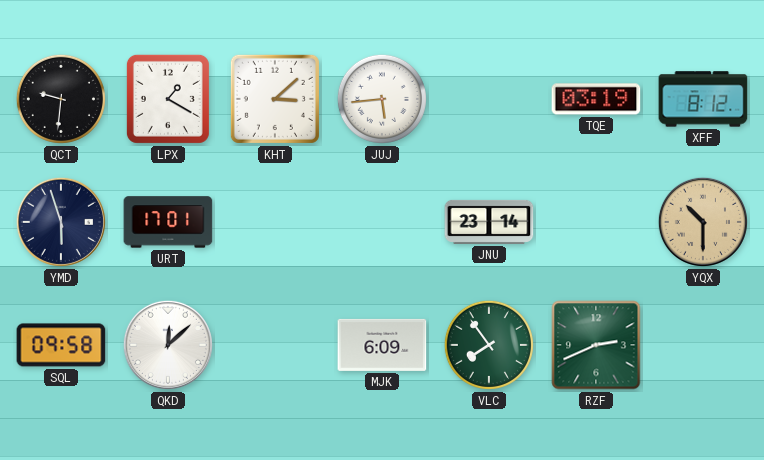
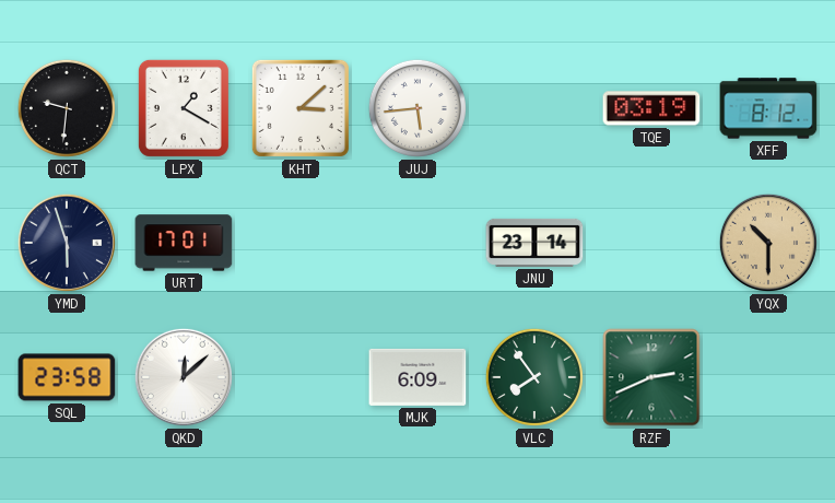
SQL: 09:58 -> 23:58
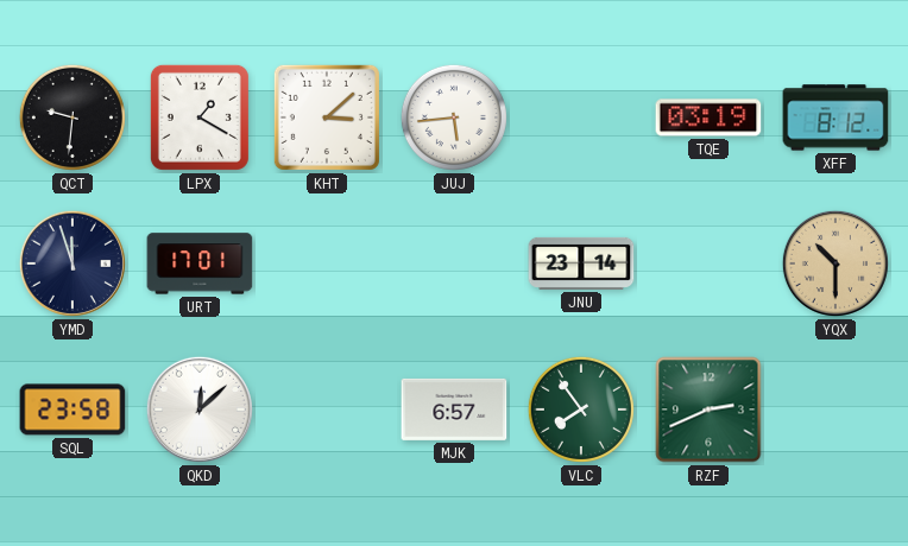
YMD: 5:57 -> 11:57
MJK: 6:09 -> 6:57
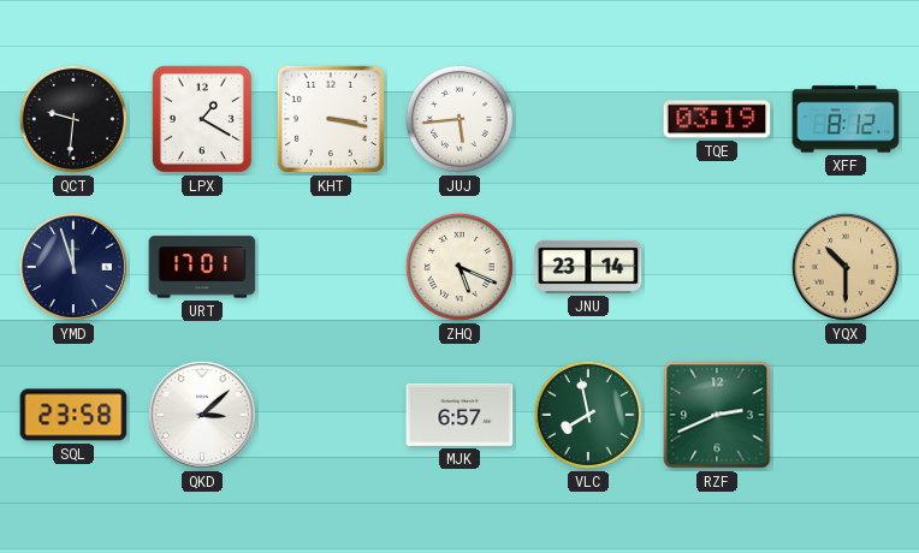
KHT: 3:08 -> 3:17
ZHQ: none -> 5:19
QKD: 12:08 -> 3:08
VLC: 7:54 -> 7:58
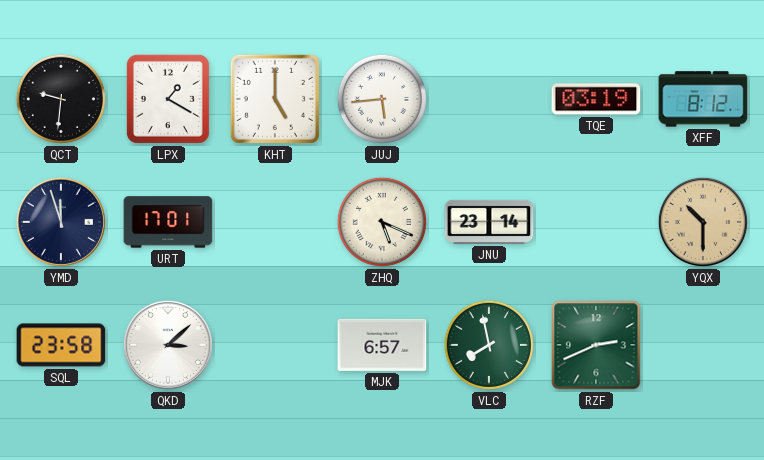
KHT: 3:17 -> 5:00
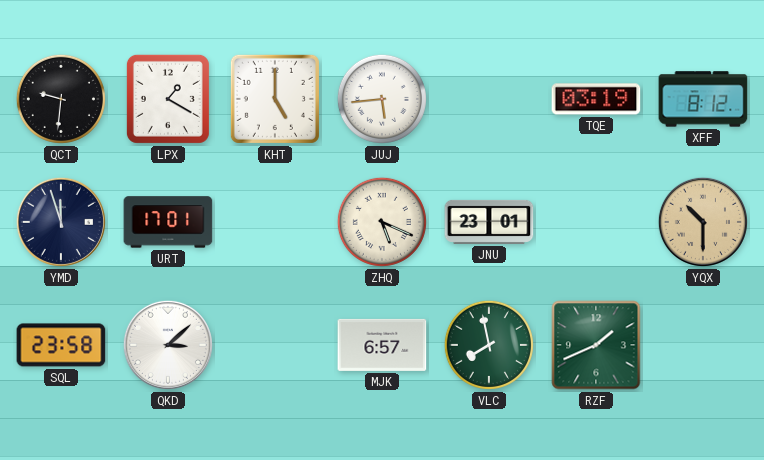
JNU: 23:14 -> 23:01
RZF: 2:41 -> 1:41
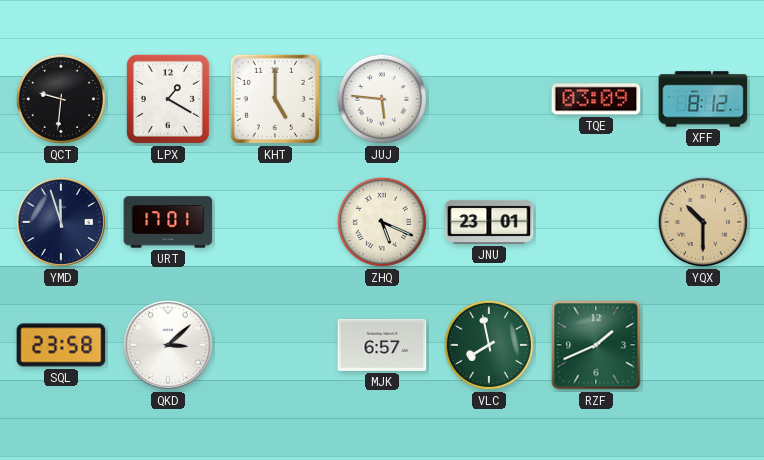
JUJ: 5:44 -> 5:46
TQE: 03:19 -> 03:09
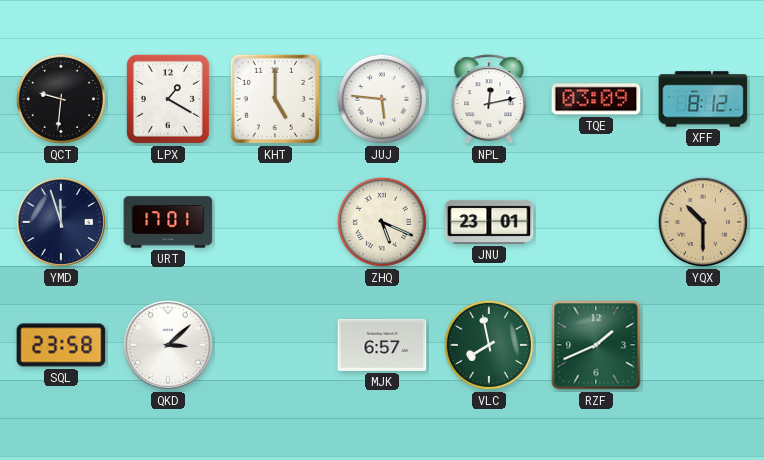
NPL: none -> 12:13
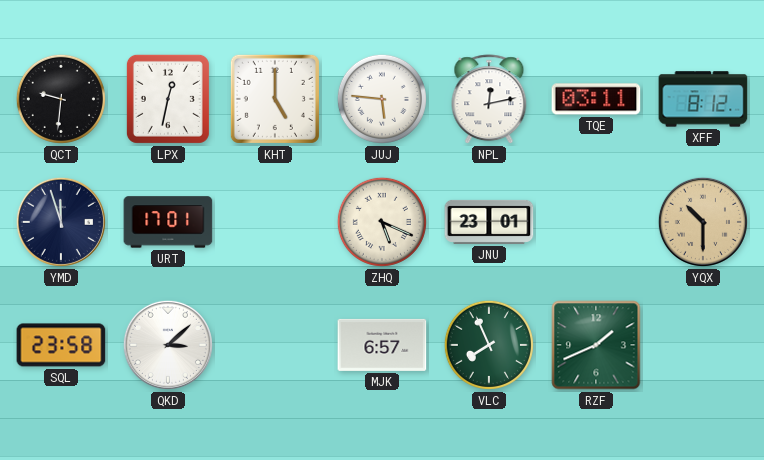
LPX: 1:20 -> 12:32
TQE: 03:09 -> 03:11
VLC: 7:58 -> 7:56
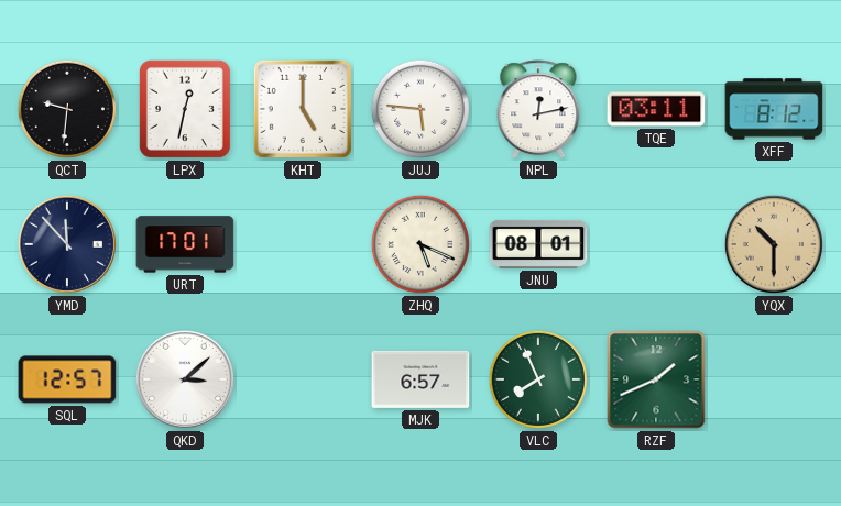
YMD: 11:57 -> 11:53
JNU: 23:01 -> 08:01
SQL: 23:58 -> 12:57
